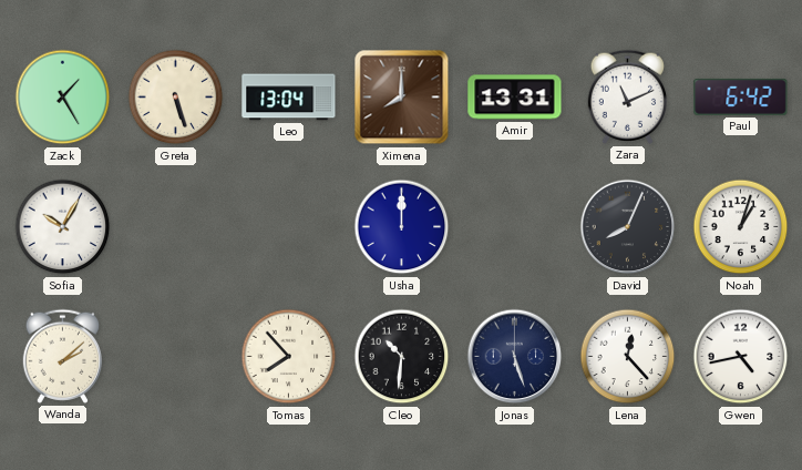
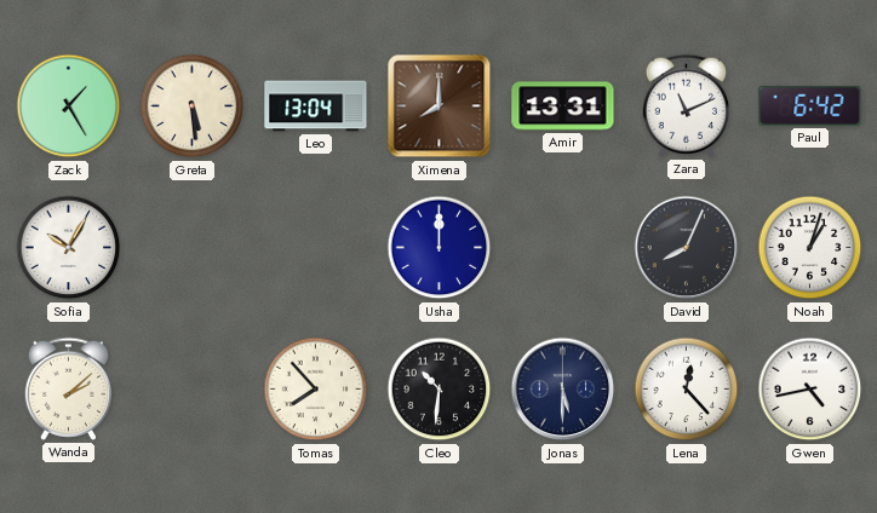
Greta: 5:27 -> 5:29
Jonas: 5:27 -> 5:30
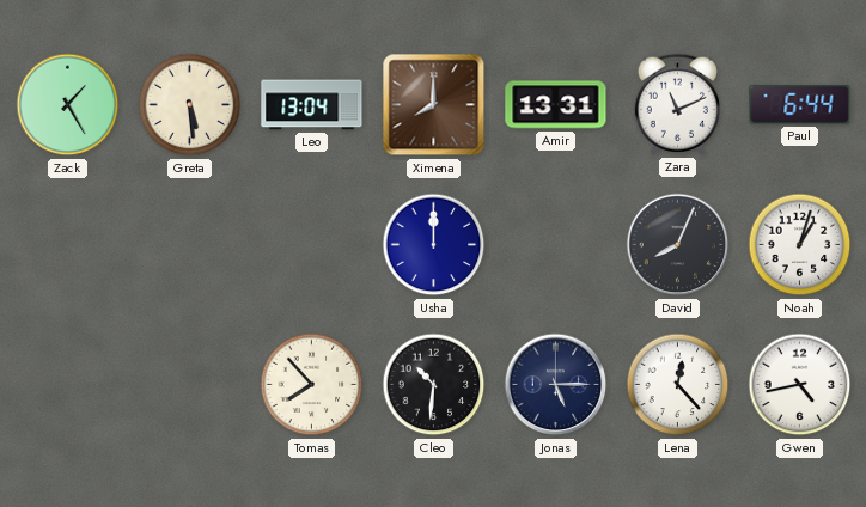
Paul: 6:42 -> 6:44
Sofia: 10:05 -> none
Wanda: 2:08 -> none
Jonas: 5:30 -> 5:15
